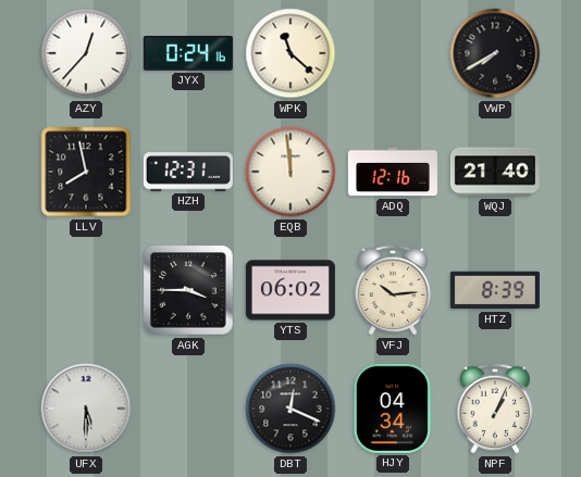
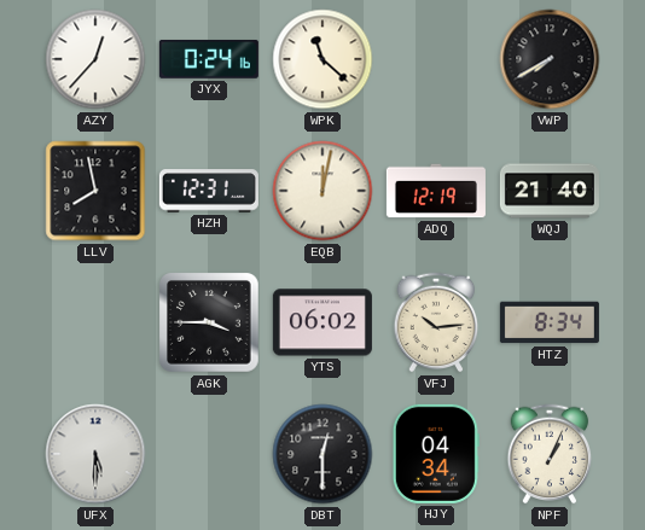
EQB: 11:59 -> 12:02
ADQ: 12:16 -> 12:19
HTZ: 8:39 -> 8:34
DBT: 12:19 -> 12:30
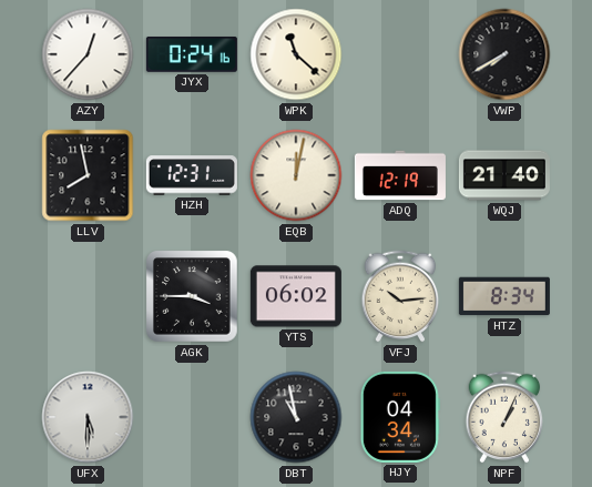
DBT: 12:30 -> 10:58
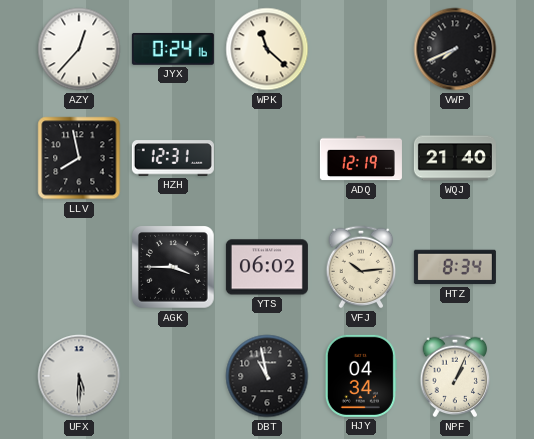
VWP: 7:40 -> 7:41
EQB: 12:02 -> none
